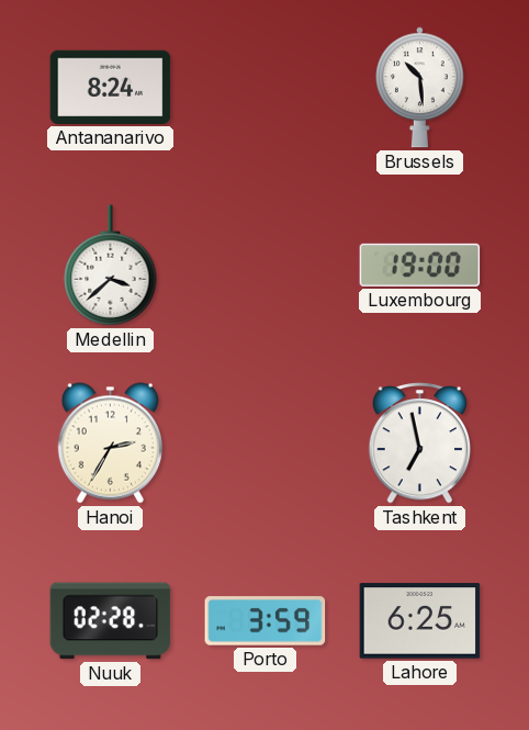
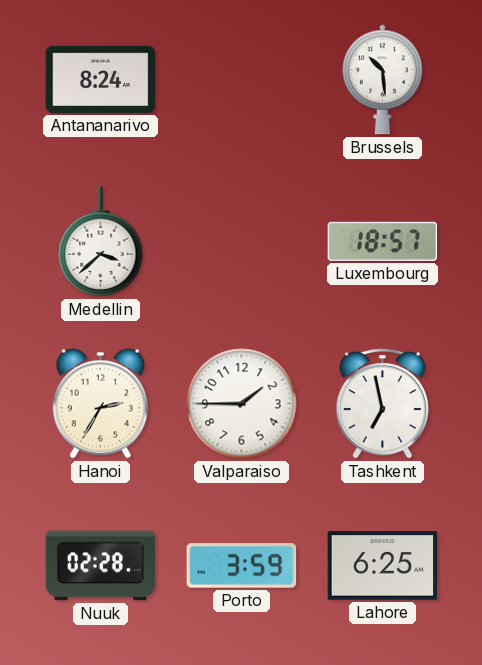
Luxembourg: 19:00 -> 18:57
Valparaiso: none -> 1:45
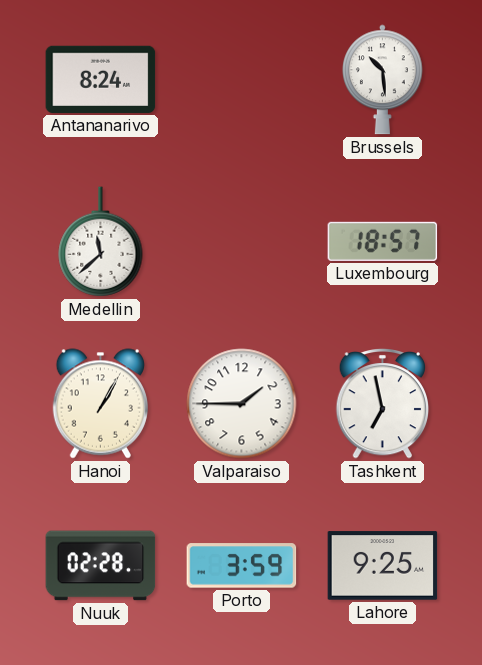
Medellin: 3:38 -> 11:38
Hanoi: 2:35 -> 1:05
Lahore: 6:25 -> 9:25
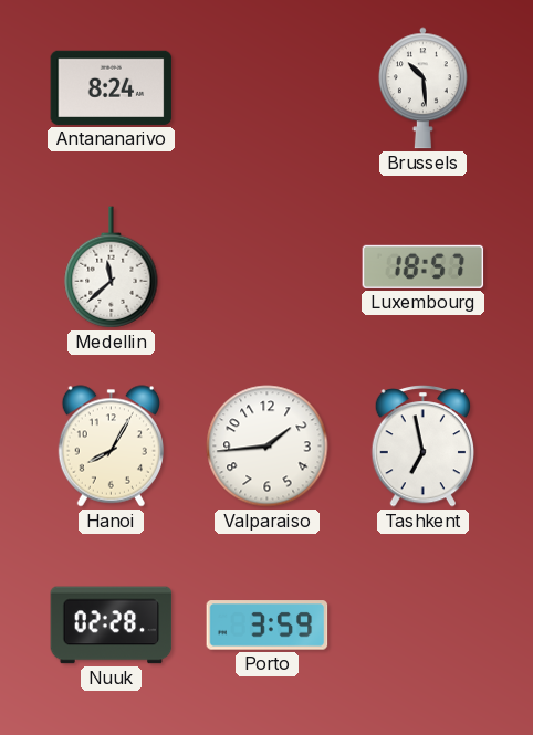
Hanoi: 1:05 -> 8:05
Valparaiso: 1:45 -> 1:44
Lahore: 9:25 -> none
